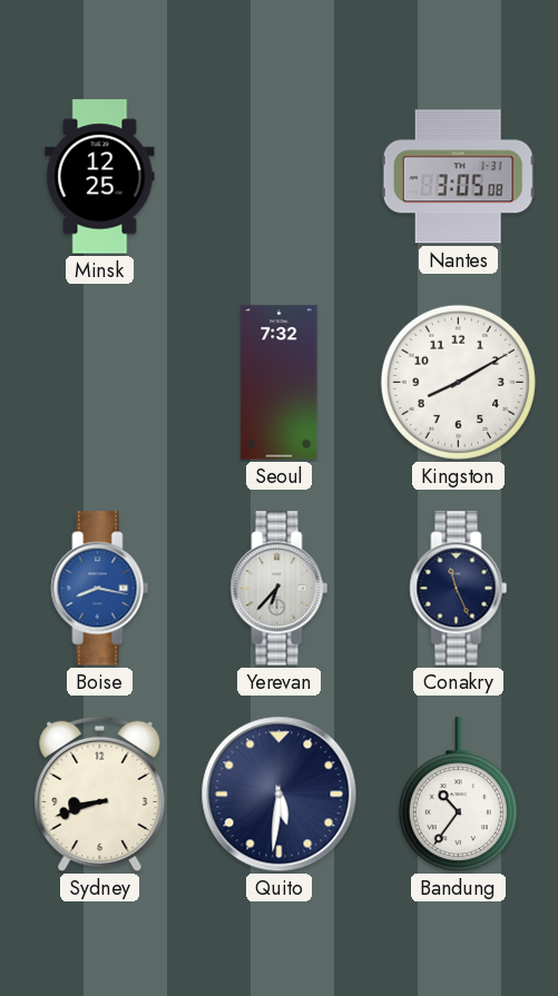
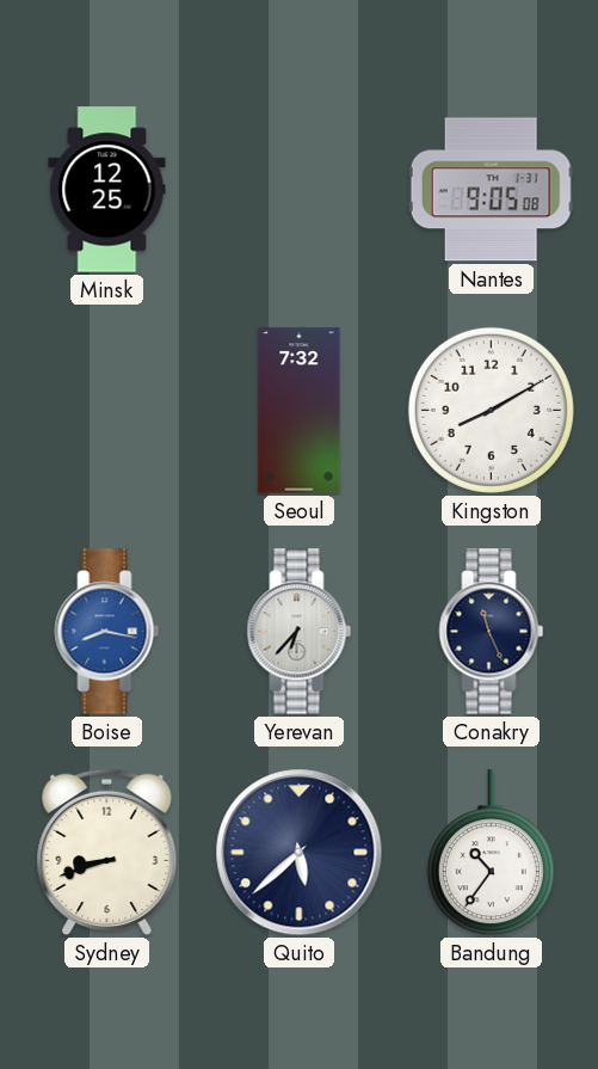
Nantes: 3:05 -> 9:05
Quito: 5:31 -> 5:38
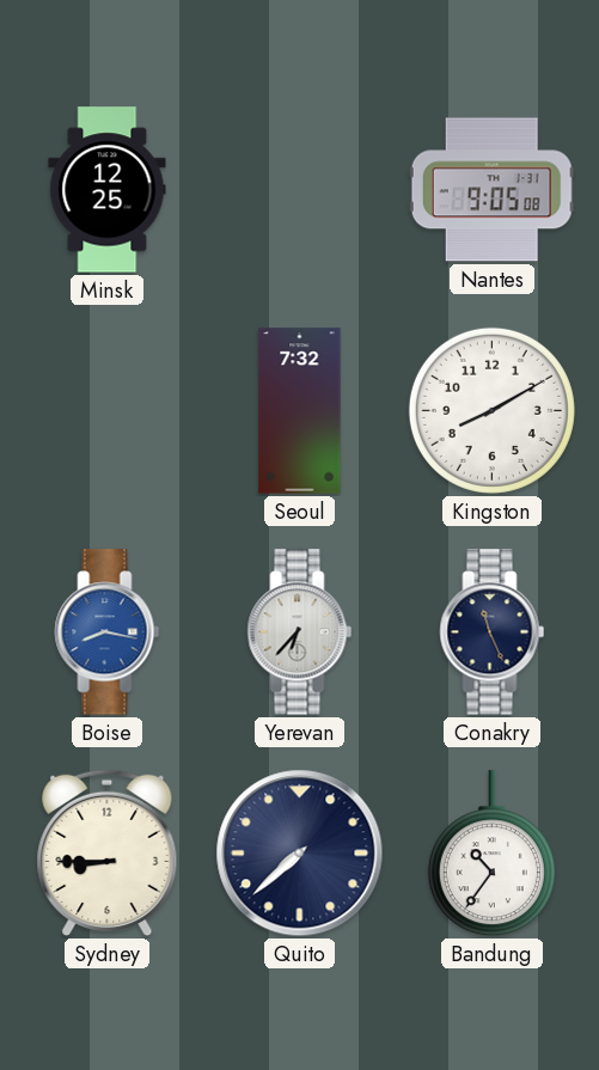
Sydney: 8:42 -> 8:45
Quito: 5:38 -> 7:38
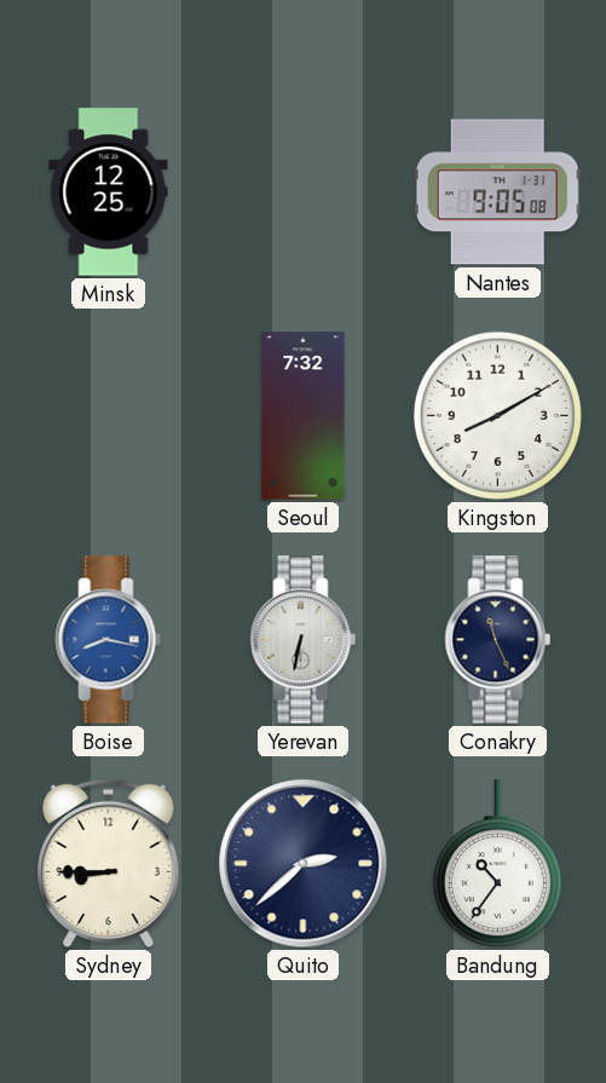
Yerevan: 6:37 -> 6:32
Quito: 7:38 -> 2:38
